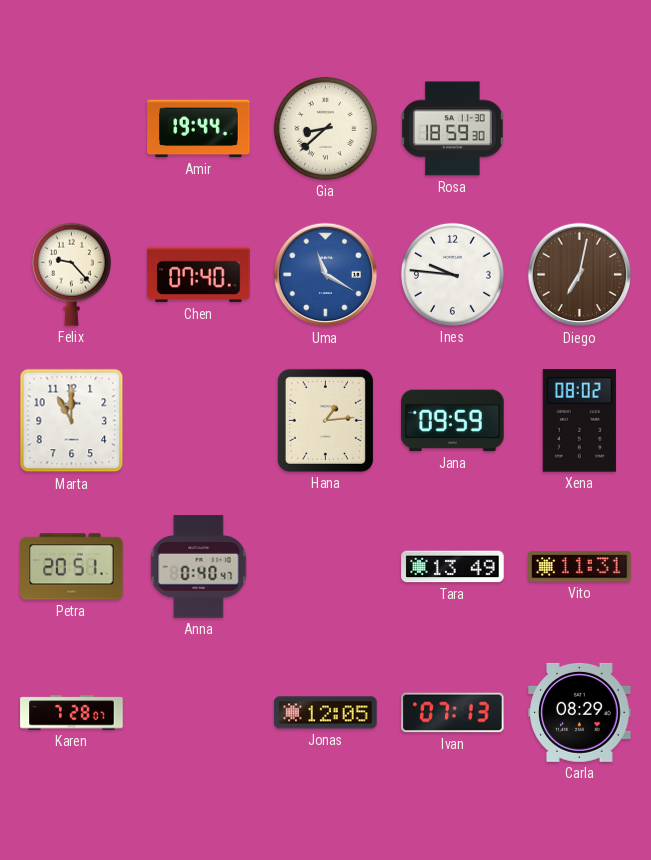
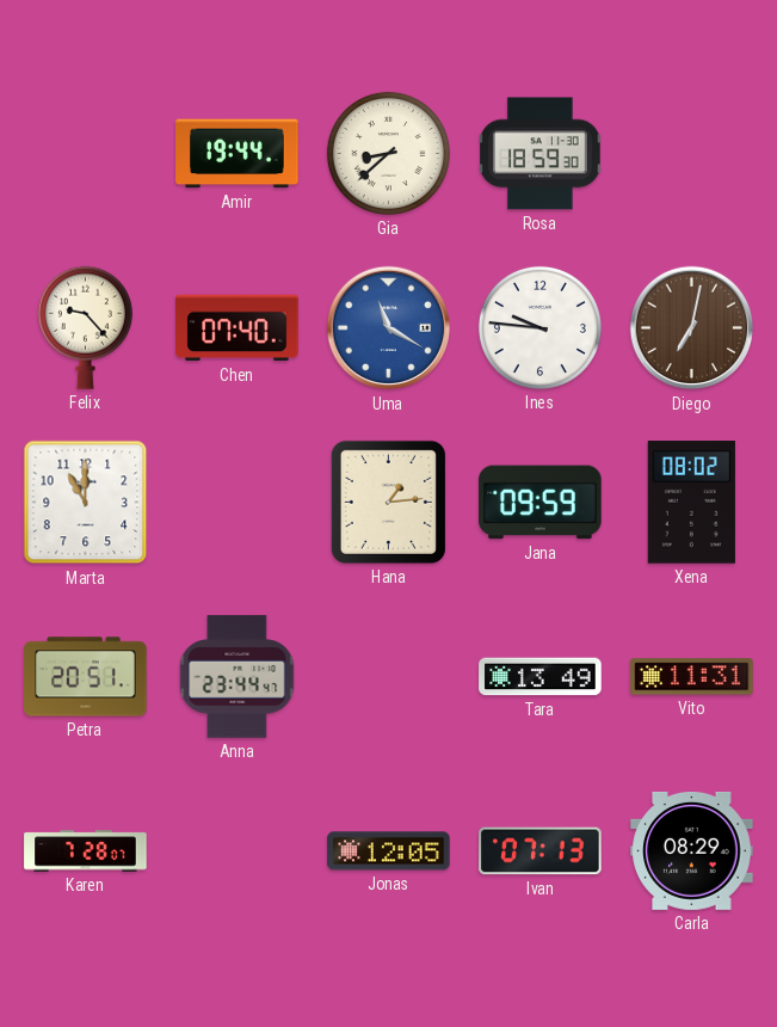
Anna: 0:40 -> 23:44
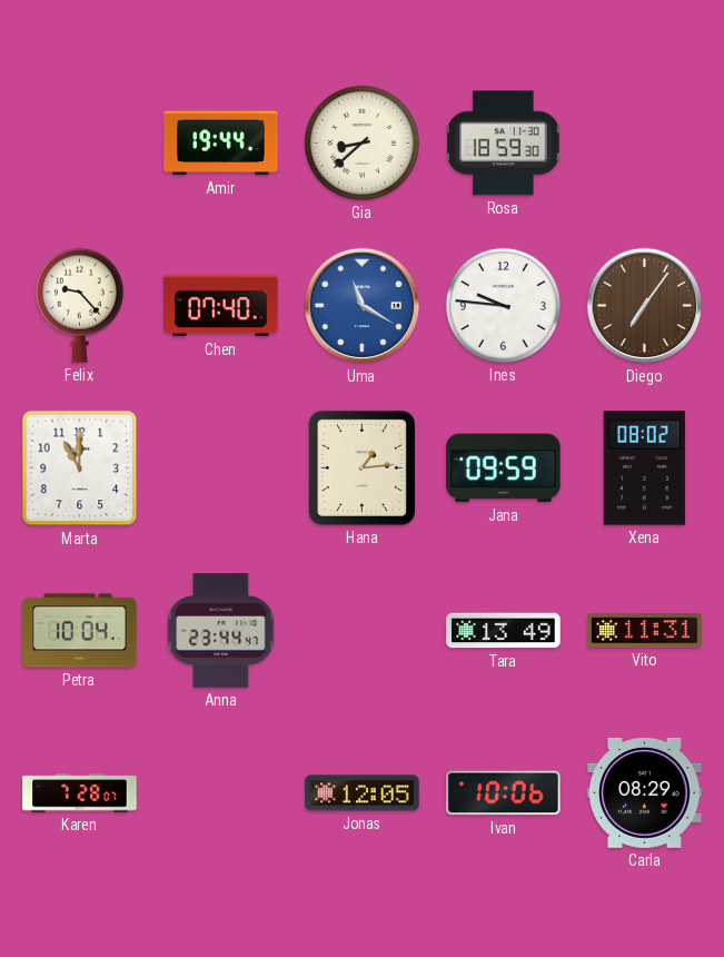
Diego: 7:02 -> 7:06
Petra: 20:51 -> 10:04
Ivan: 07:13 -> 10:06
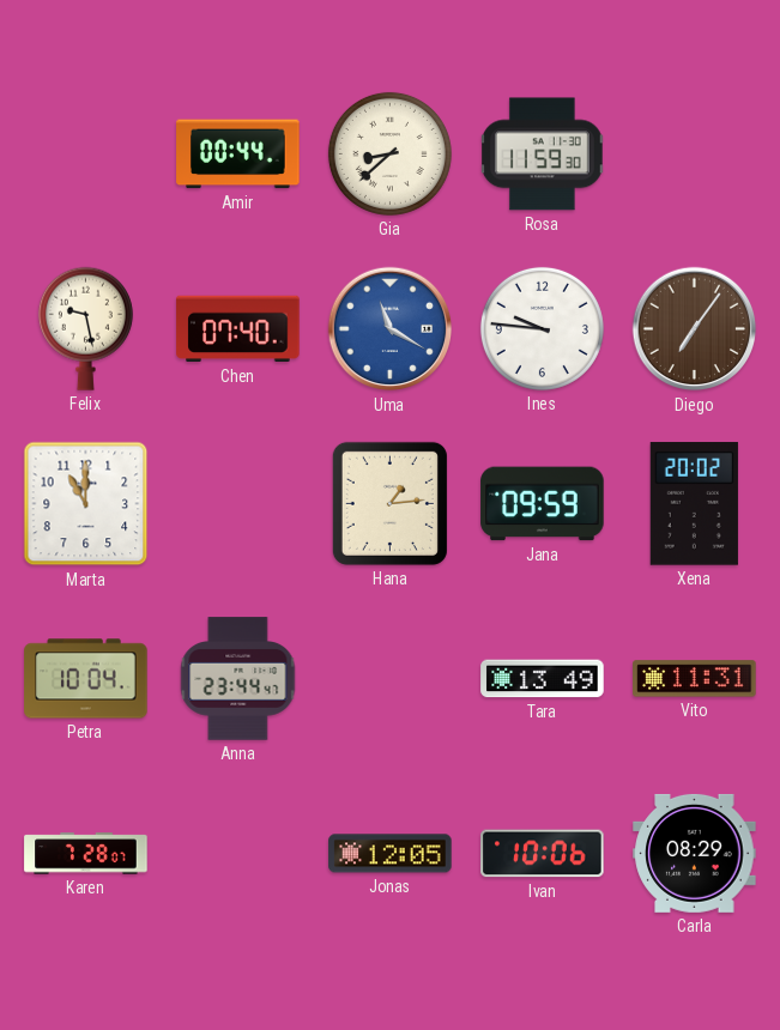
Amir: 19:44 -> 00:44
Rosa: 18:59 -> 11:59
Felix: 9:23 -> 9:28
Xena: 08:02 -> 20:02
